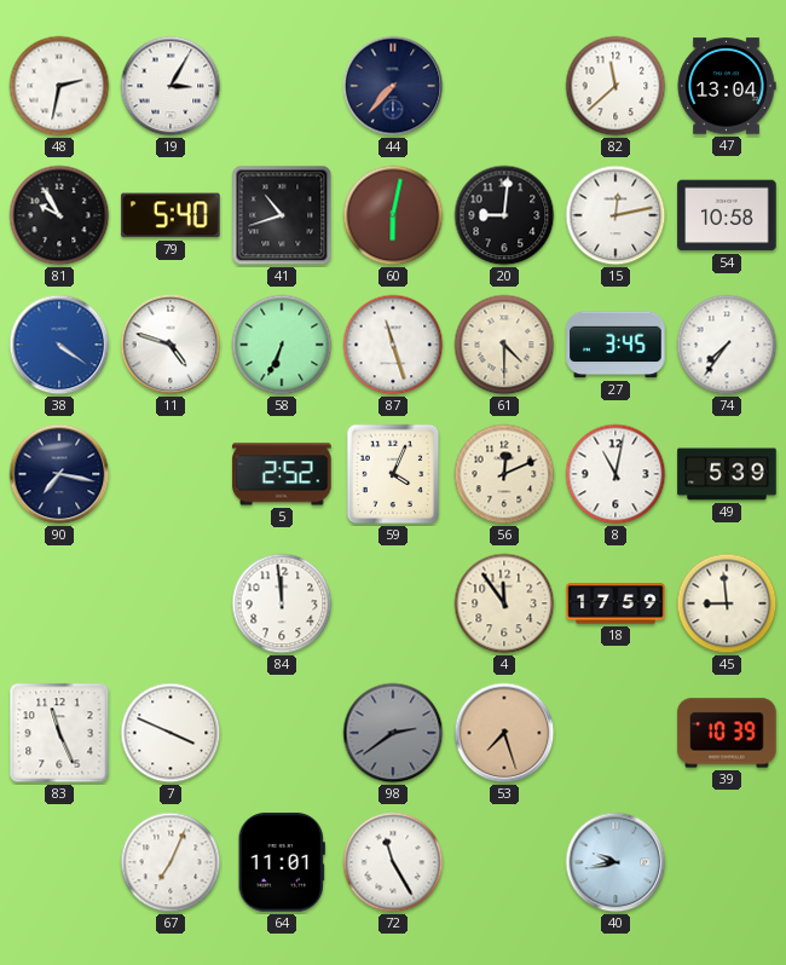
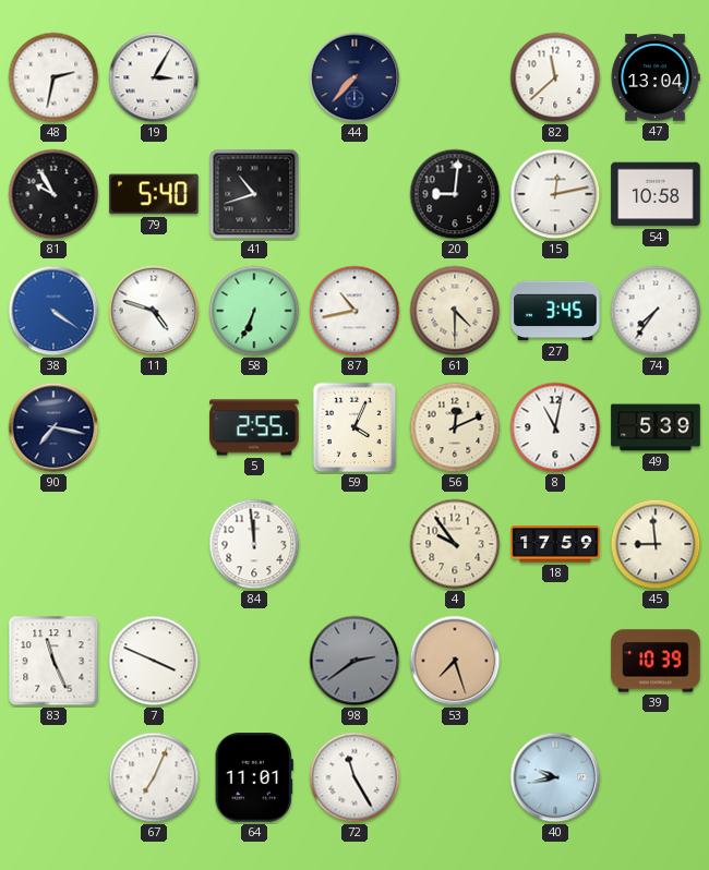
60: 6:02 -> none
87: 11:27 -> 10:43
5: 2:52 -> 2:55
4: 11:54 -> 9:54
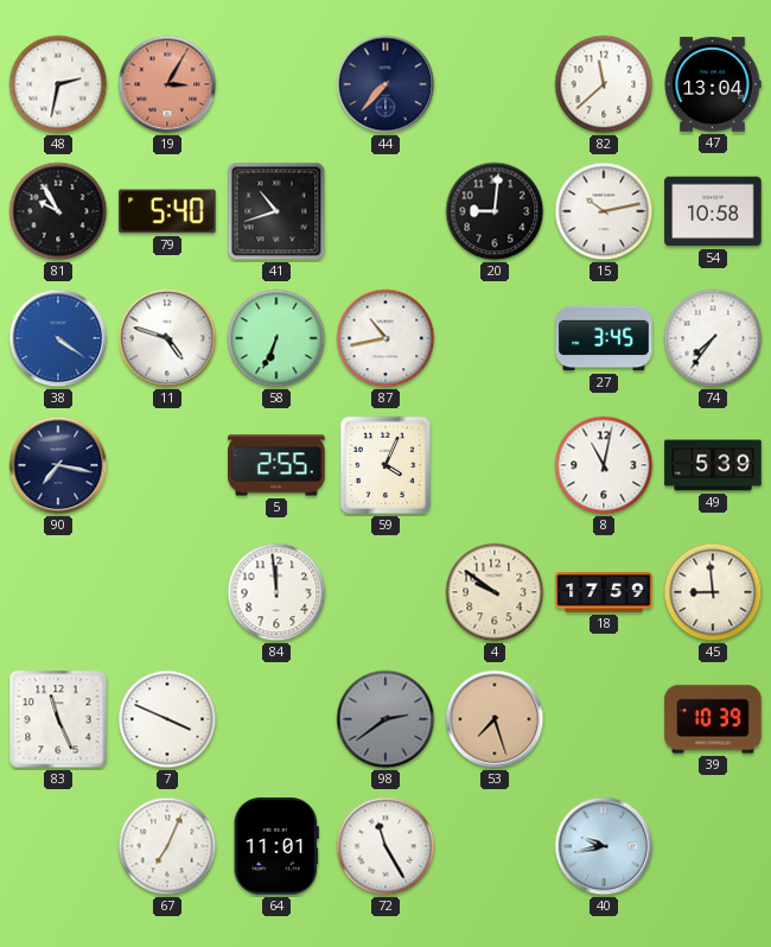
19 dial: white -> salmon
15: 12:13 -> 10:13
61: 4:30 -> none
56: 12:11 -> none
4: 9:54 -> 9:51
